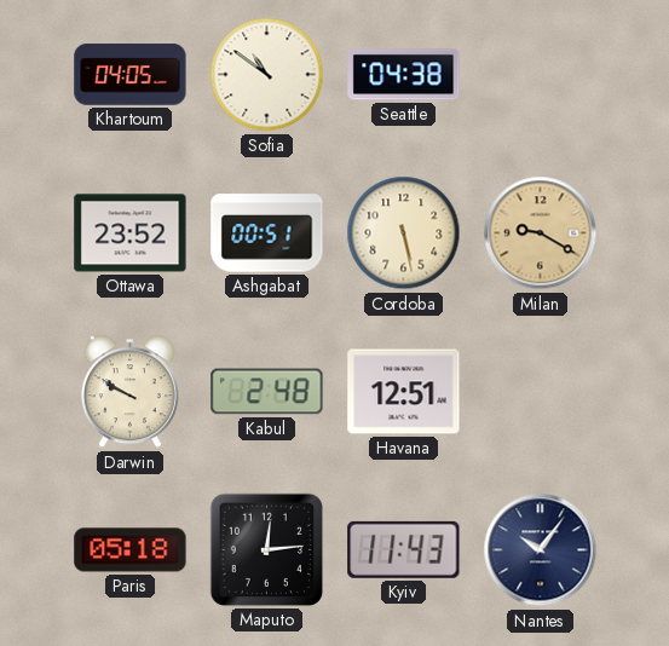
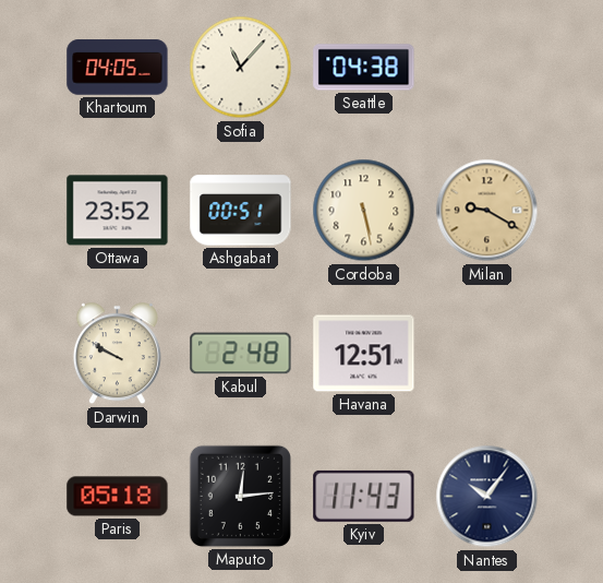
Sofia: 10:51 -> 11:07
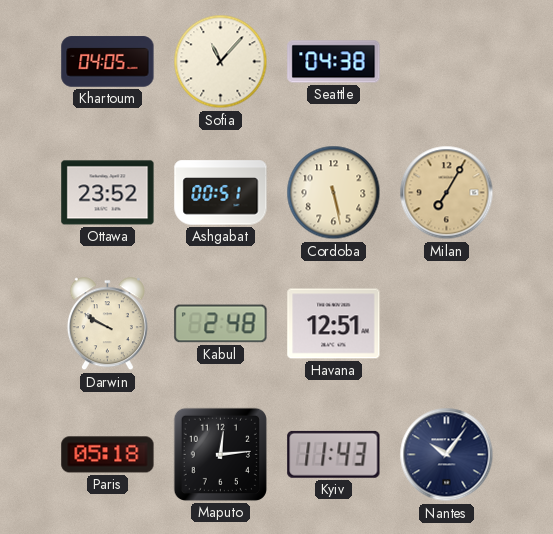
Milan: 9:20 -> 7:05
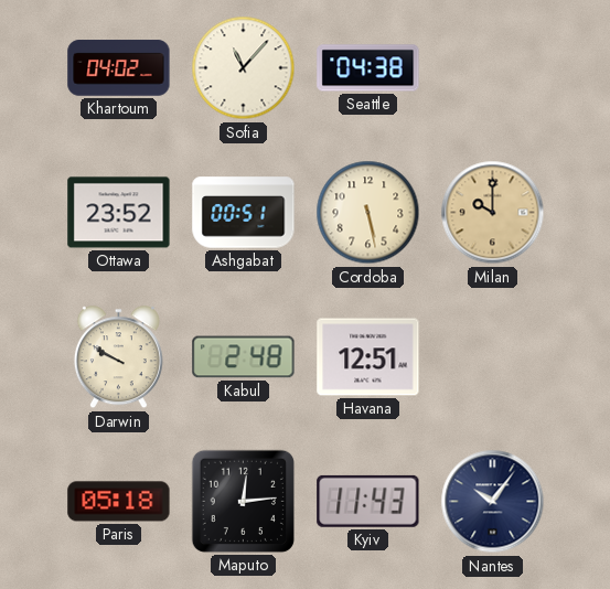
Khartoum: 04:05 -> 04:02
Milan: 7:05 -> 10:00
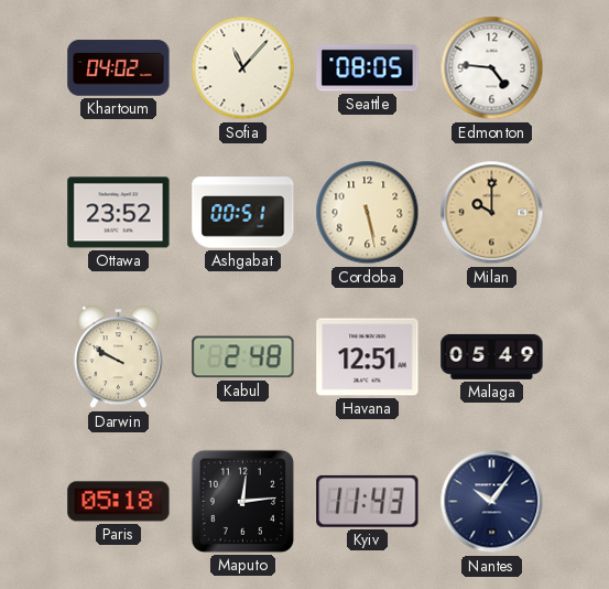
Seattle: 04:38 -> 08:05
Edmonton: none -> 4:46
Malaga: none -> 05:49
